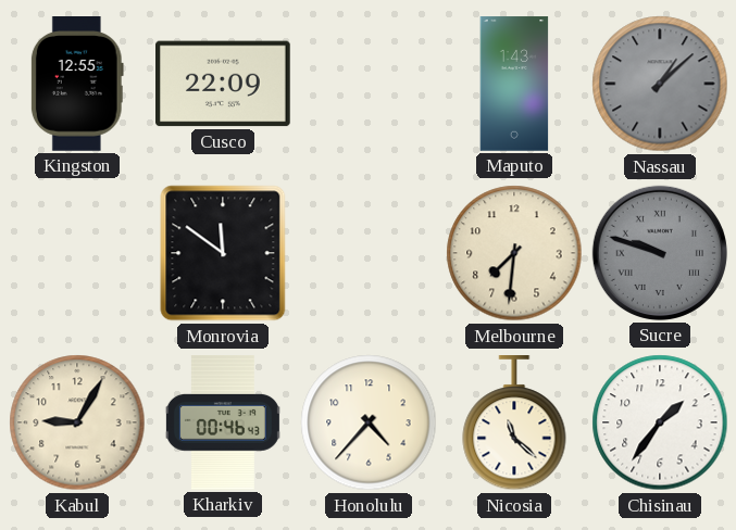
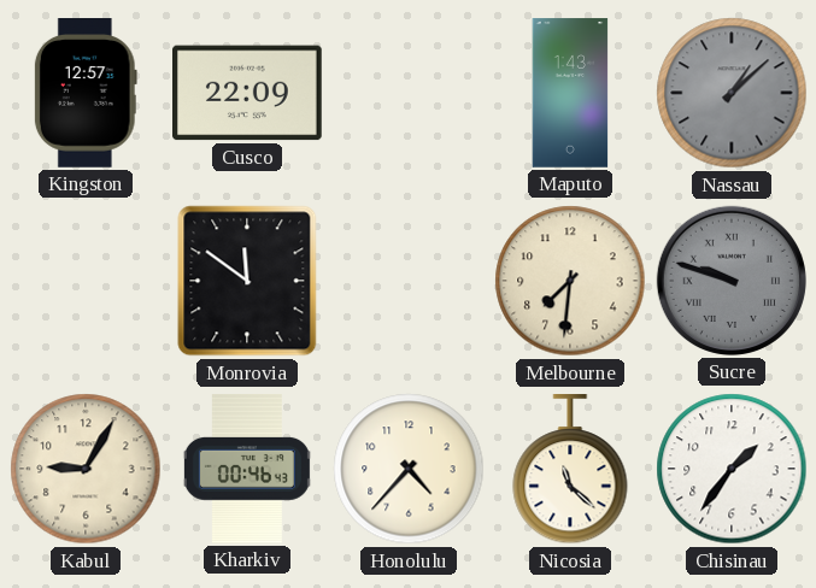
Kingston: 12:55 -> 12:57
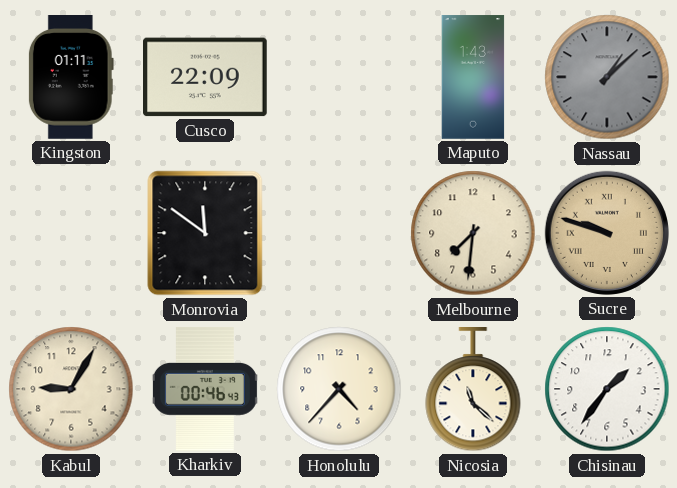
Kingston: 12:57 -> 01:11
Sucre dial: grey -> champagne
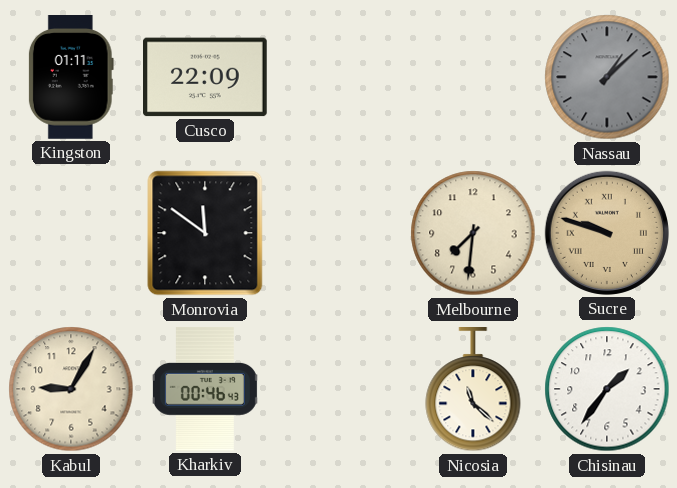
Maputo: 1:43 -> none
Honolulu: 4:37 -> none
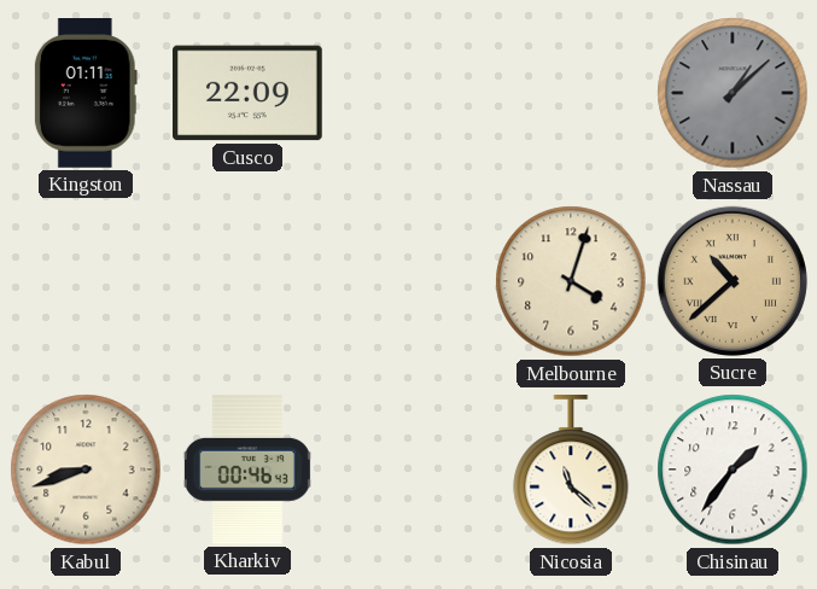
Monrovia: 11:51 -> none
Melbourne: 7:31 -> 4:03
Sucre: 9:48 -> 10:38
Kabul: 9:05 -> 8:42
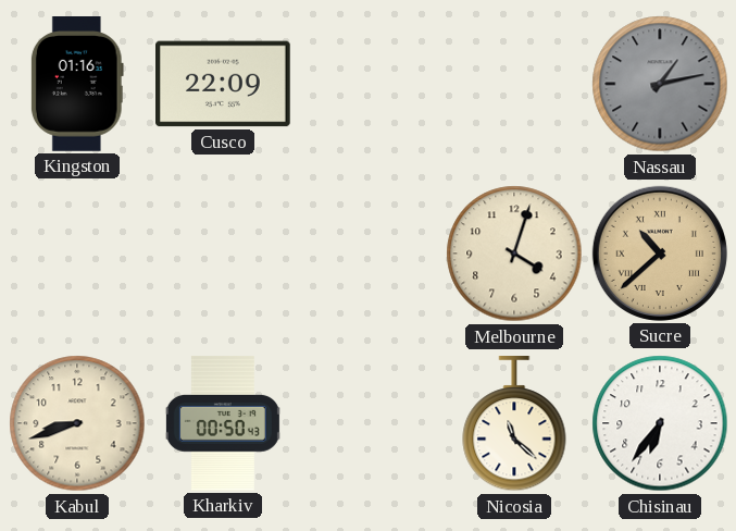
Kingston: 01:11 -> 01:16
Nassau: 1:08 -> 1:13
Kharkiv: 00:46 -> 00:50
Chisinau: 1:36 -> 6:36
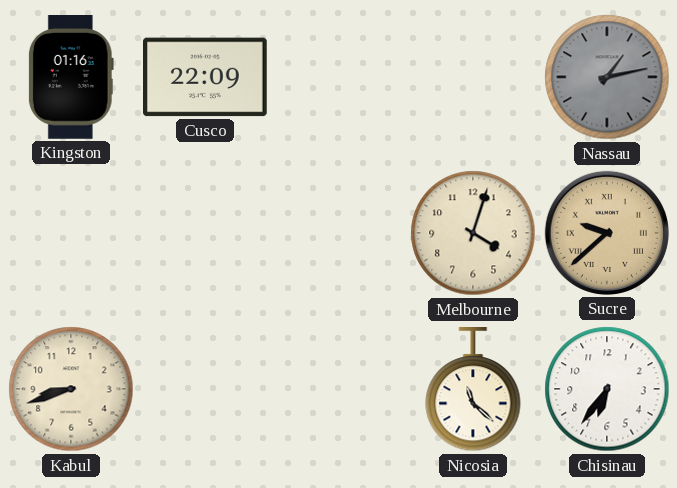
Sucre: 10:38 -> 9:38
Kharkiv: 00:50 -> none
